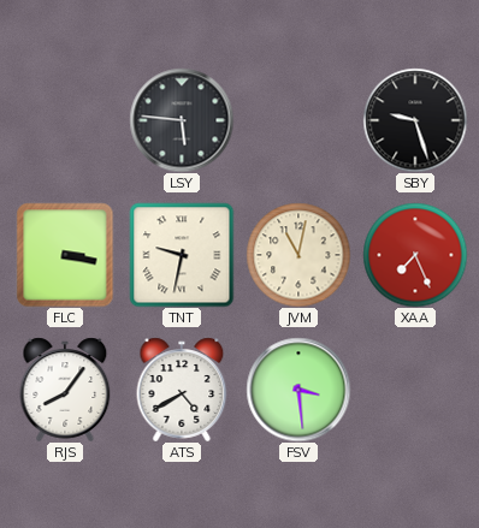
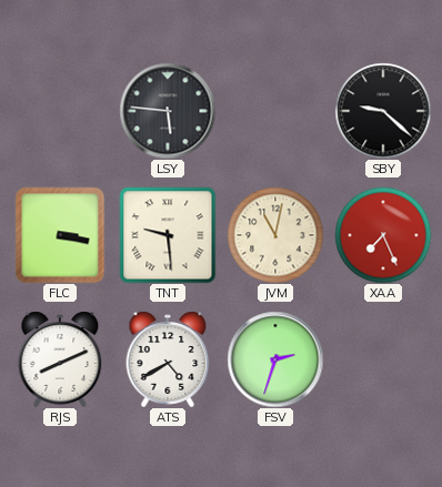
SBY: 9:27 -> 9:22
TNT: 9:32 -> 9:29
RJS: 8:06 -> 8:11
FSV: 3:29 -> 2:33
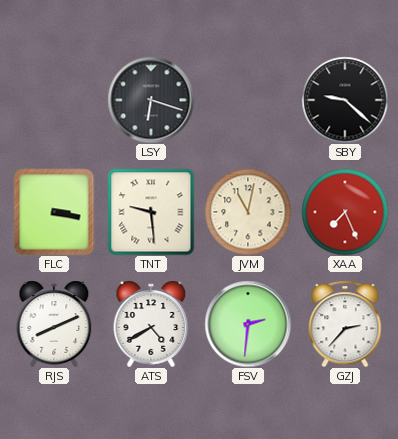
LSY: 5:46 -> 6:18
FSV: 2:33 -> 2:31
GZJ: none -> 2:37
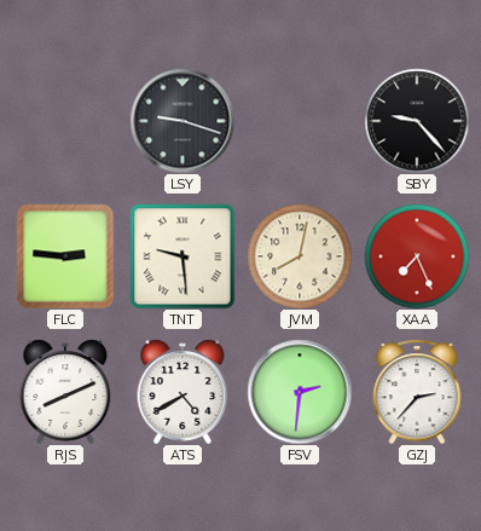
LSY: 6:18 -> 9:18
SBY: 9:22 -> 9:23
FLC: 3:17 -> 2:46
JVM: 11:02 -> 8:02
